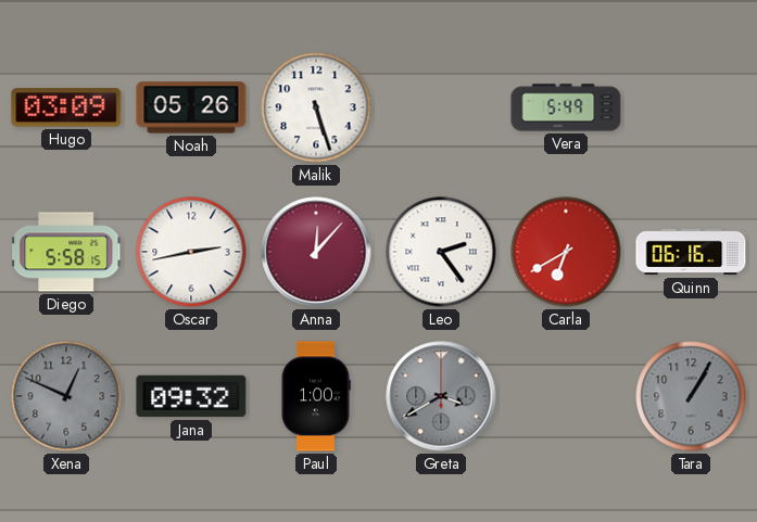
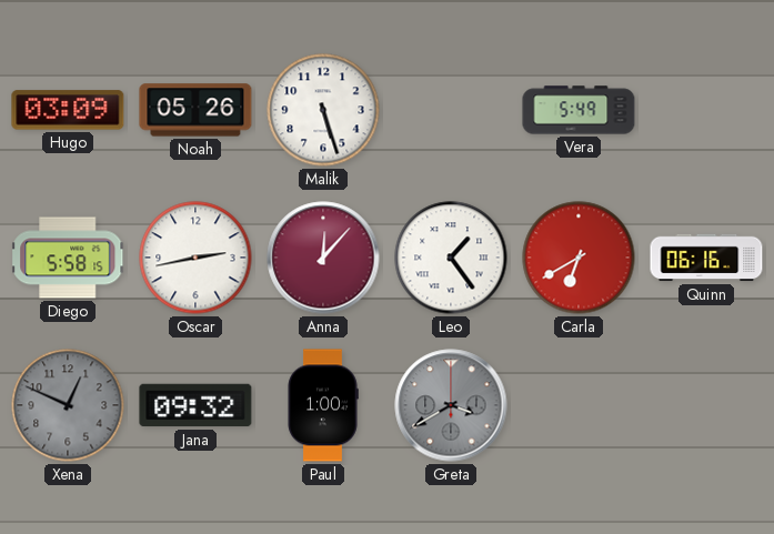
Leo: 2:24 -> 1:24
Tara: 1:05 -> none
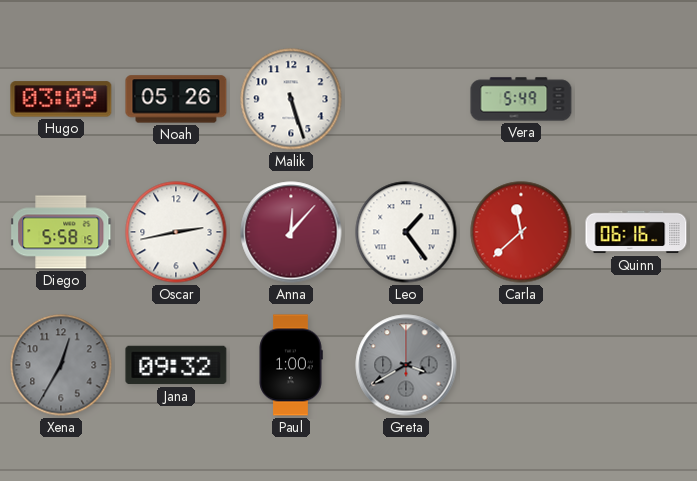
Carla: 6:40 -> 11:38
Xena: 12:49 -> 12:35
